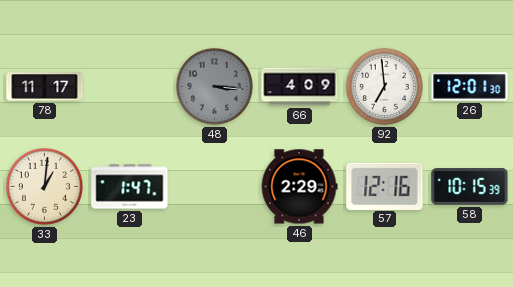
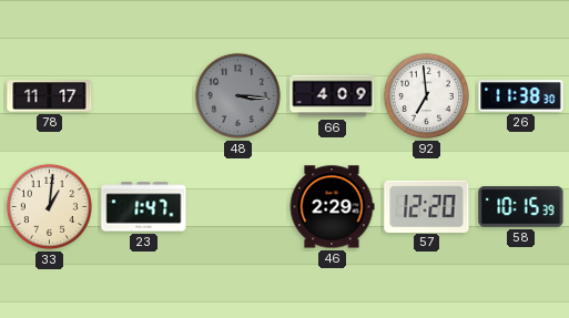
26: 12:01 -> 11:38
57: 12:16 -> 12:20
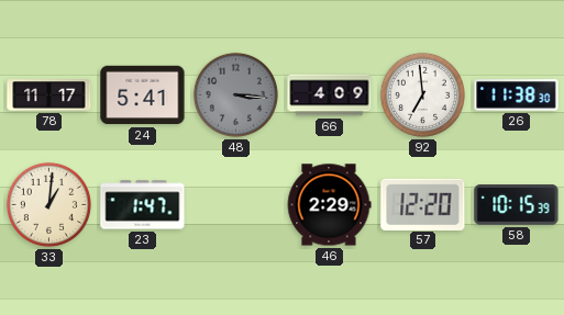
24: none -> 5:41
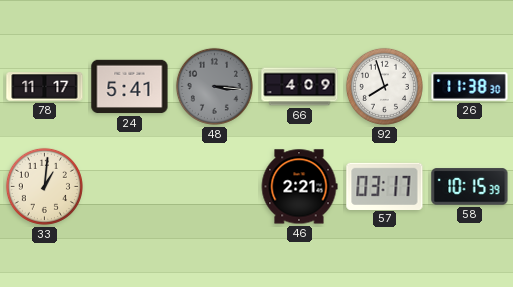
92: 6:59 -> 7:57
23: 1:47 -> none
46: 2:29 -> 2:21
57: 12:20 -> 03:17
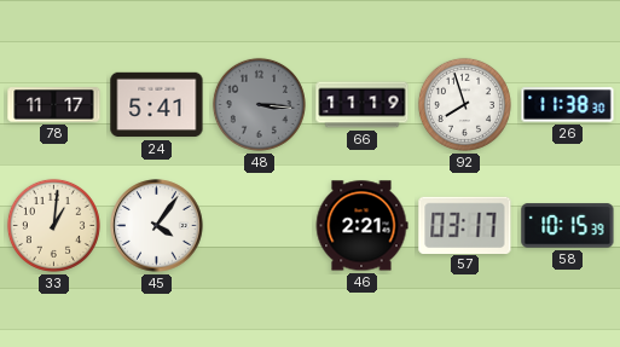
66: 4:09 -> 11:19
45: none -> 4:06
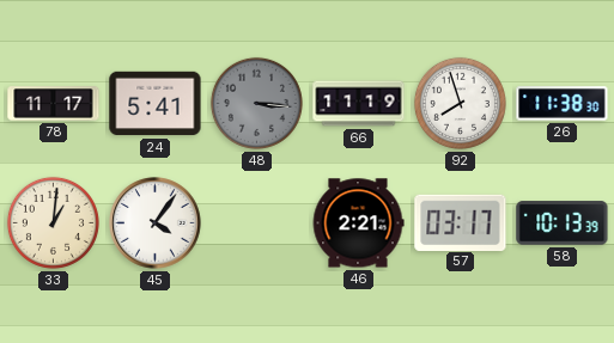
58: 10:15 -> 10:13
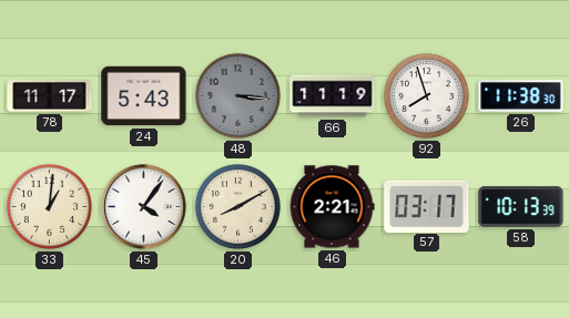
24: 5:41 -> 5:43
20: none -> 8:10
